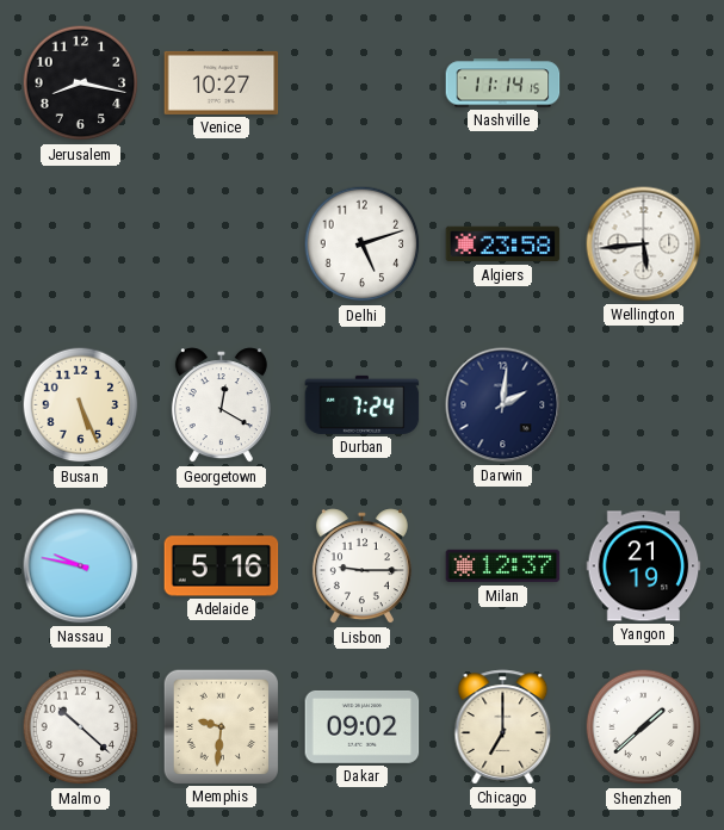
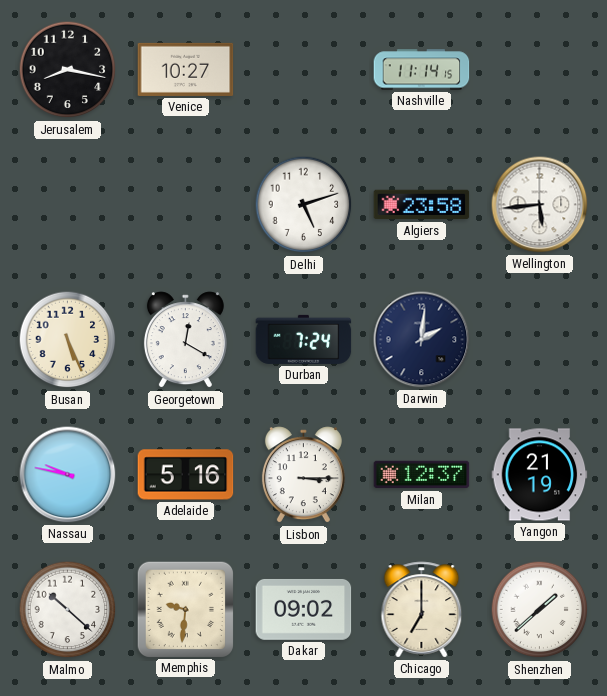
Lisbon: 9:15 -> 3:15
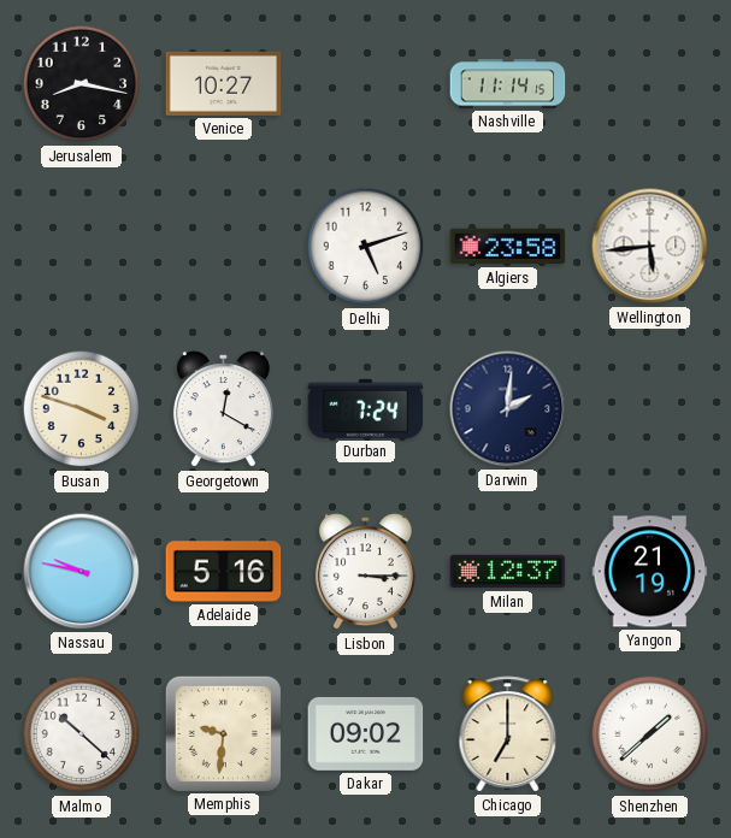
Busan: 5:26 -> 3:48
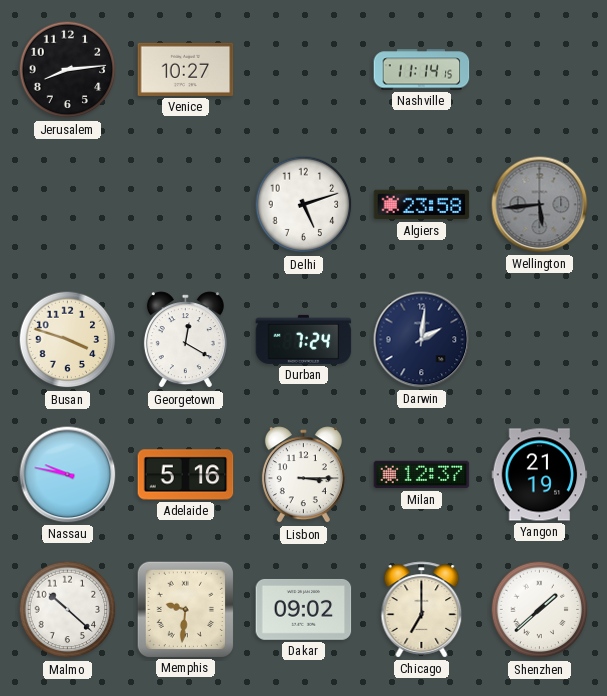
Jerusalem: 8:17 -> 8:14
Wellington dial: white -> grey
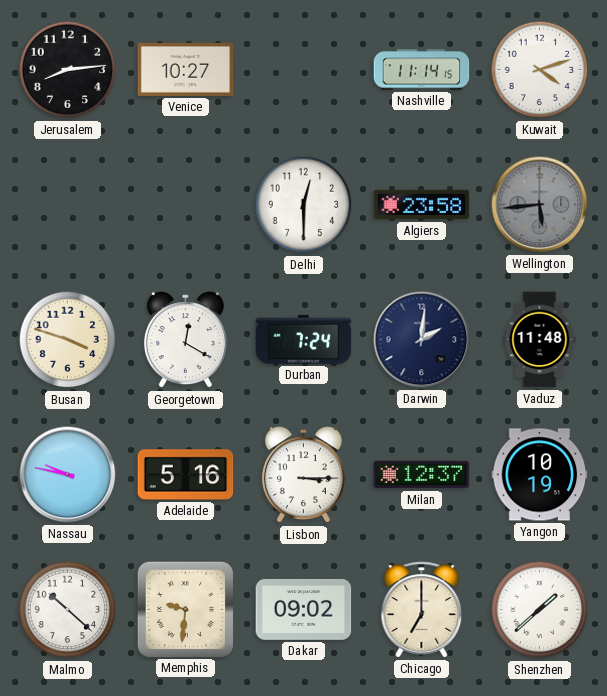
Kuwait: none -> 4:12
Delhi: 5:12 -> 12:30
Vaduz: none -> 11:48
Yangon: 21:19 -> 10:19
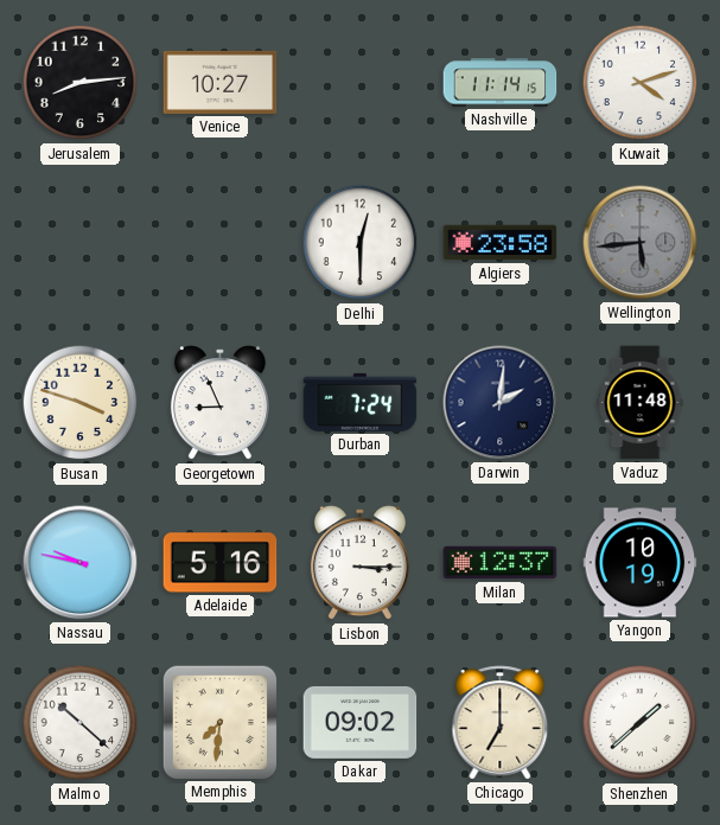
Georgetown: 12:20 -> 8:56
Memphis: 9:31 -> 7:31
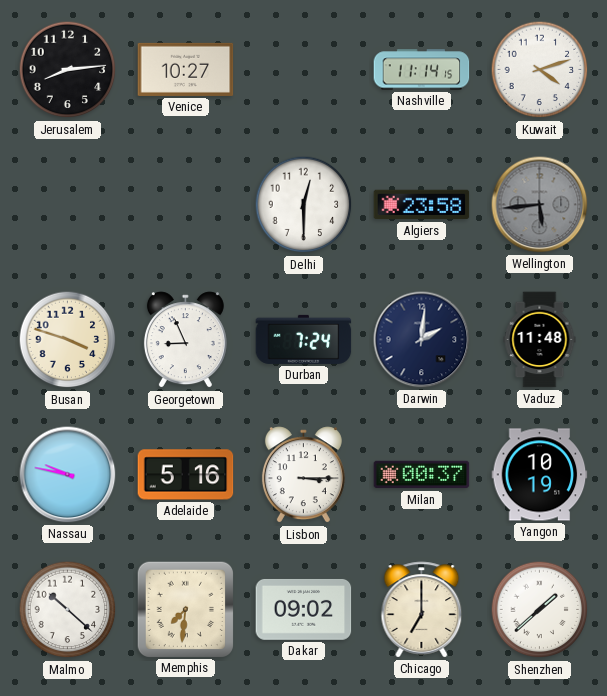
Milan: 12:37 -> 00:37
